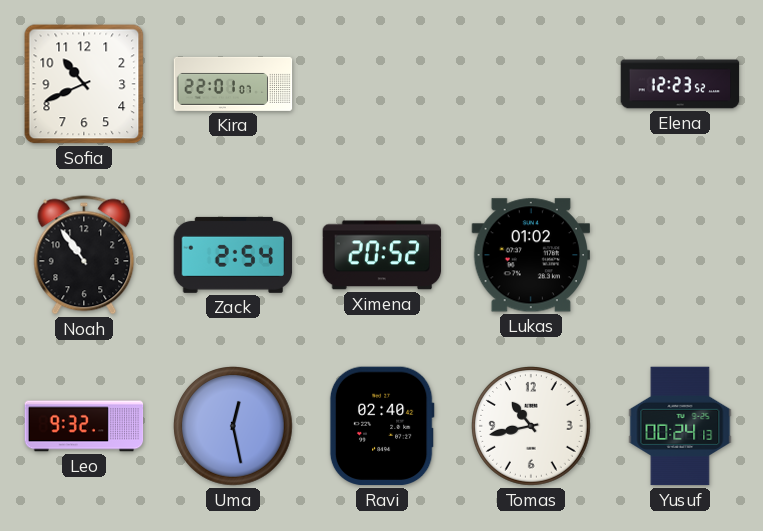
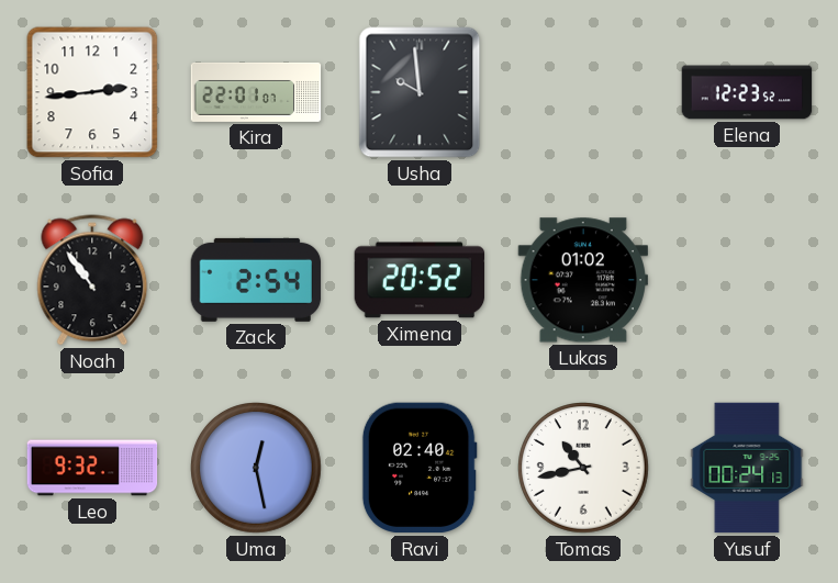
Sofia: 10:41 -> 2:44
Usha: none -> 9:59
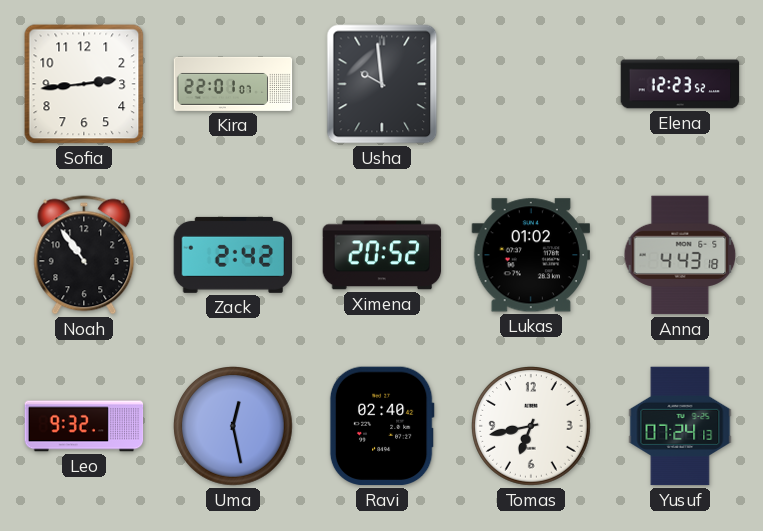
Zack: 2:54 -> 2:42
Anna: none -> 4:43
Tomas: 10:43 -> 6:43
Yusuf: 00:24 -> 07:24
